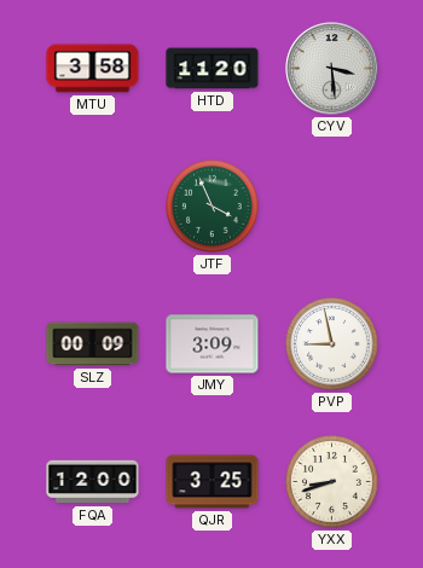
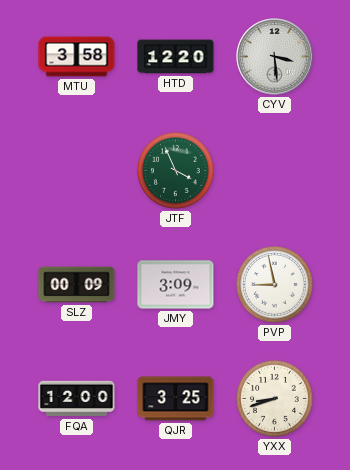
HTD: 11:20 -> 12:20
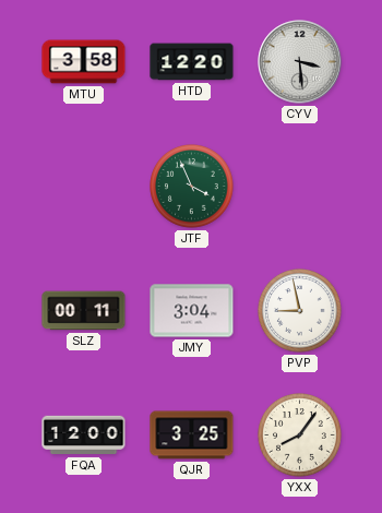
SLZ: 00:09 -> 00:11
JMY: 3:09 -> 3:04
YXX: 8:42 -> 8:06
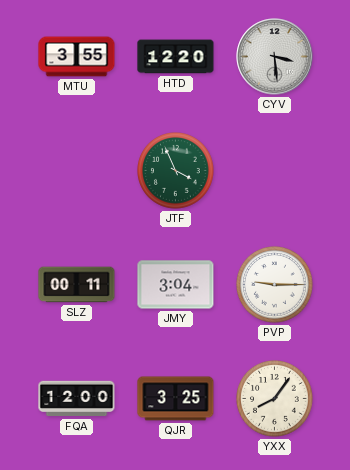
MTU: 3:58 -> 3:55
PVP: 8:58 -> 9:15
